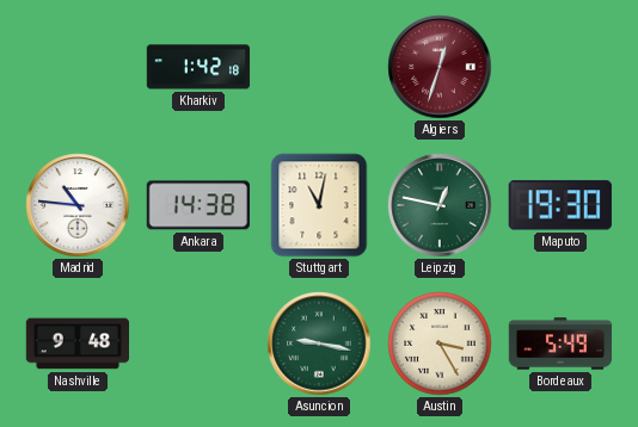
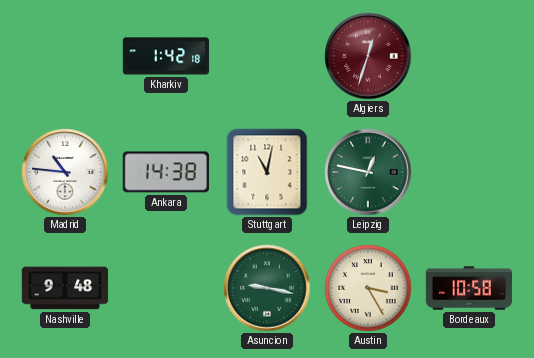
Maputo: 19:30 -> none
Bordeaux: 5:49 -> 10:58
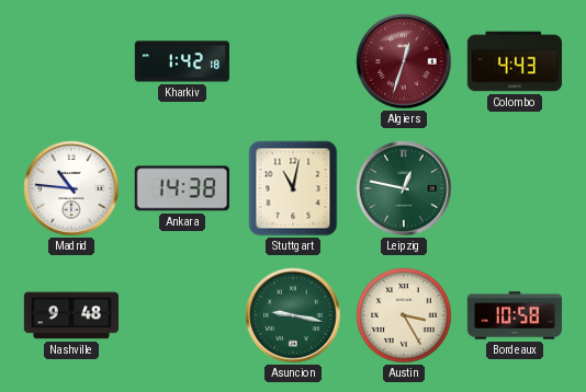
Colombo: none -> 4:43
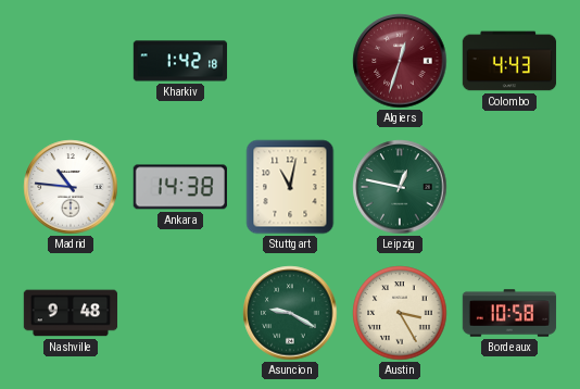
Asuncion: 9:17 -> 9:20
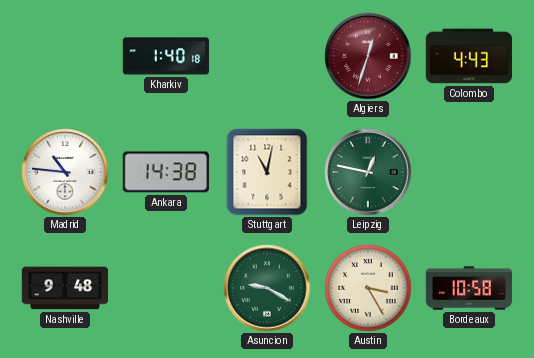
Kharkiv: 1:42 -> 1:40
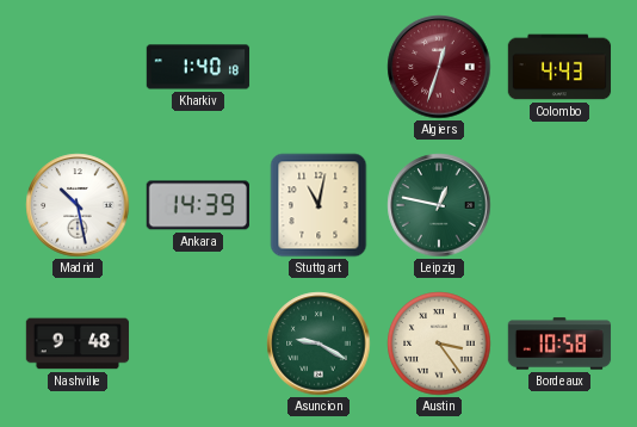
Madrid: 10:46 -> 10:28
Ankara: 14:38 -> 14:39
Austin: 3:25 -> 3:24
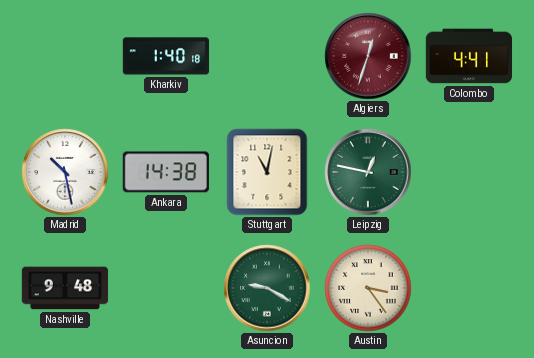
Colombo: 4:43 -> 4:41
Ankara: 14:39 -> 14:38
Bordeaux: 10:58 -> none
